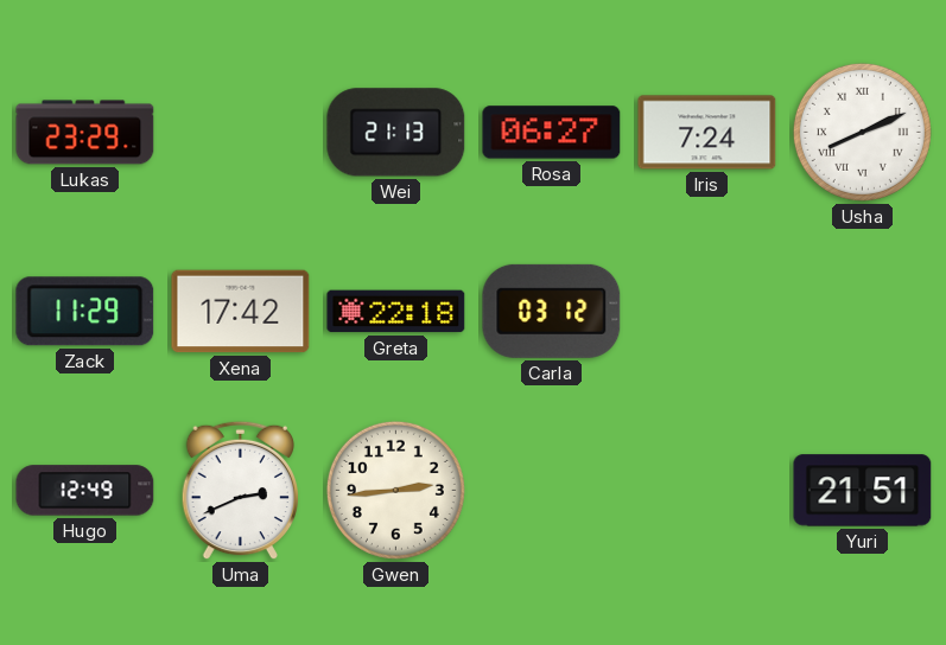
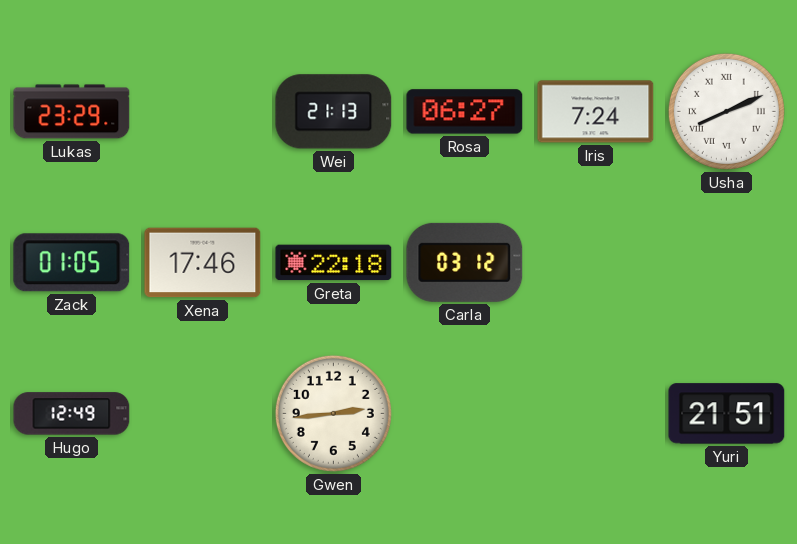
Zack: 11:29 -> 01:05
Xena: 17:42 -> 17:46
Uma: 2:41 -> none
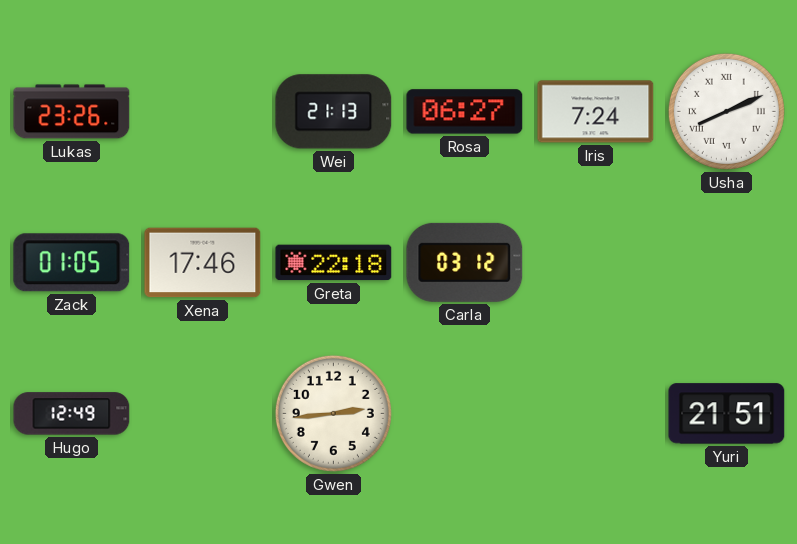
Lukas: 23:29 -> 23:26
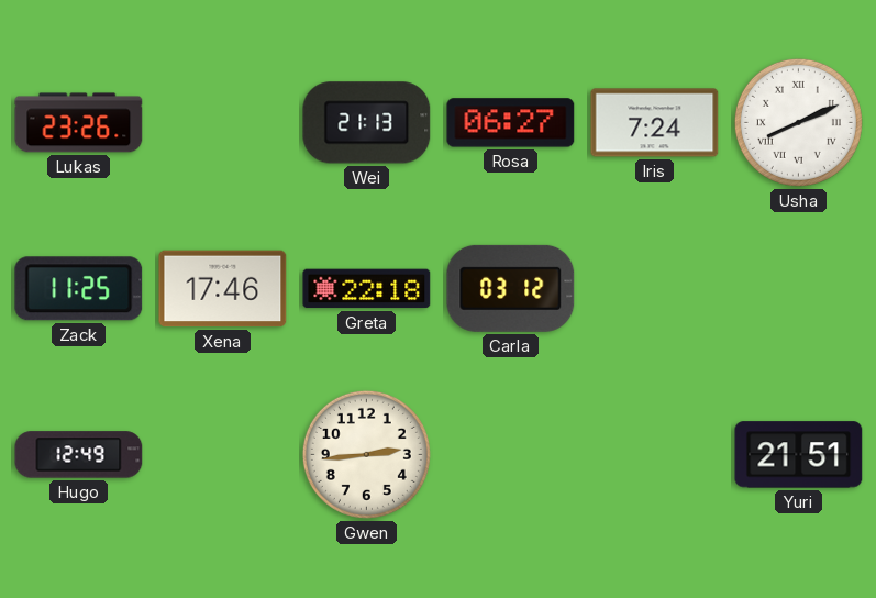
Zack: 01:05 -> 11:25
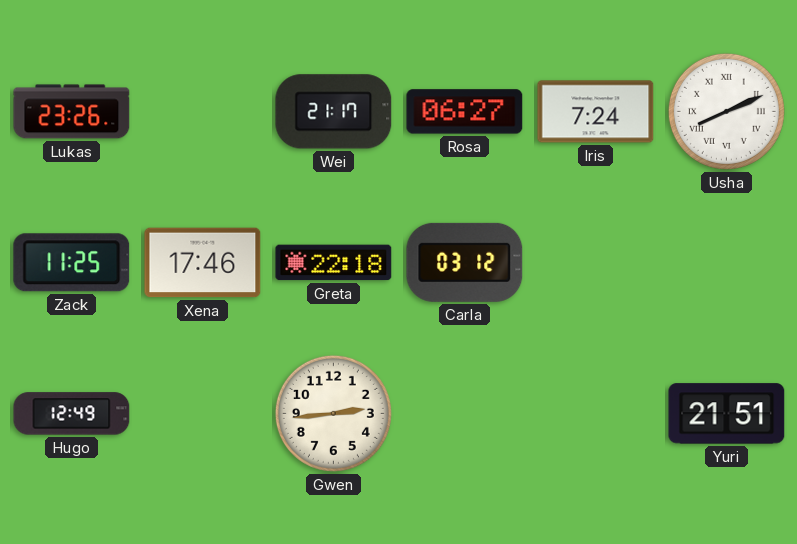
Wei: 21:13 -> 21:17
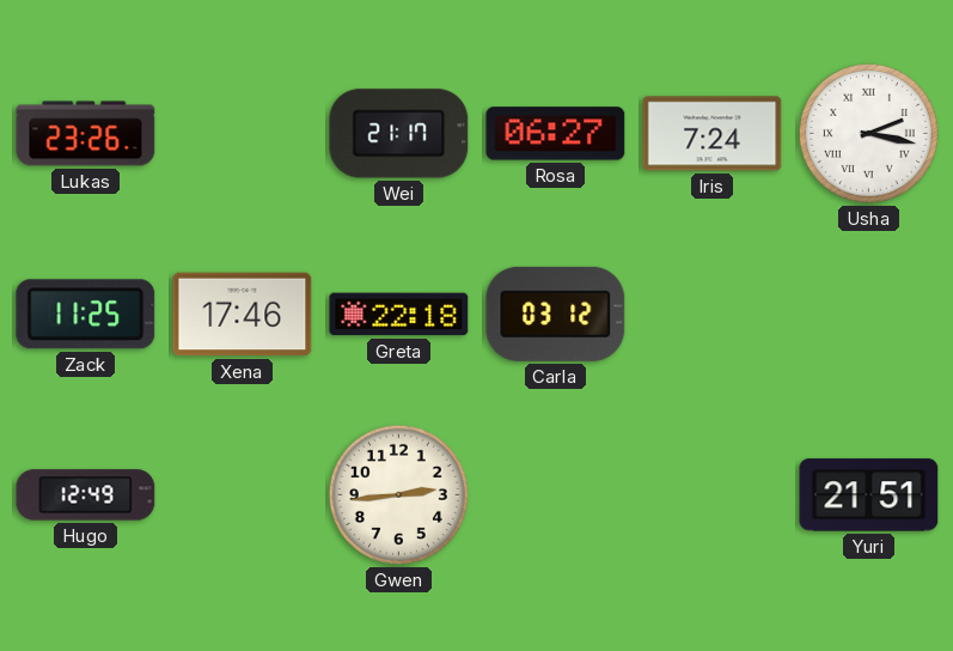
Usha: 8:11 -> 2:17
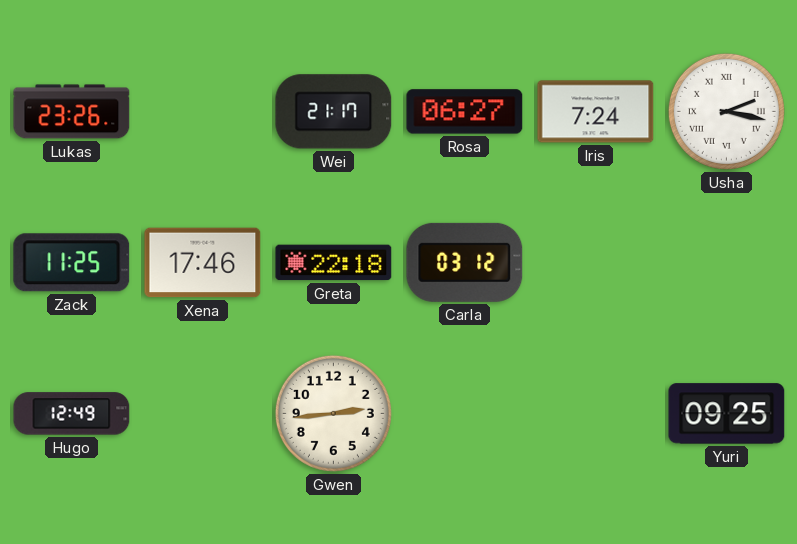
Yuri: 21:51 -> 09:25
